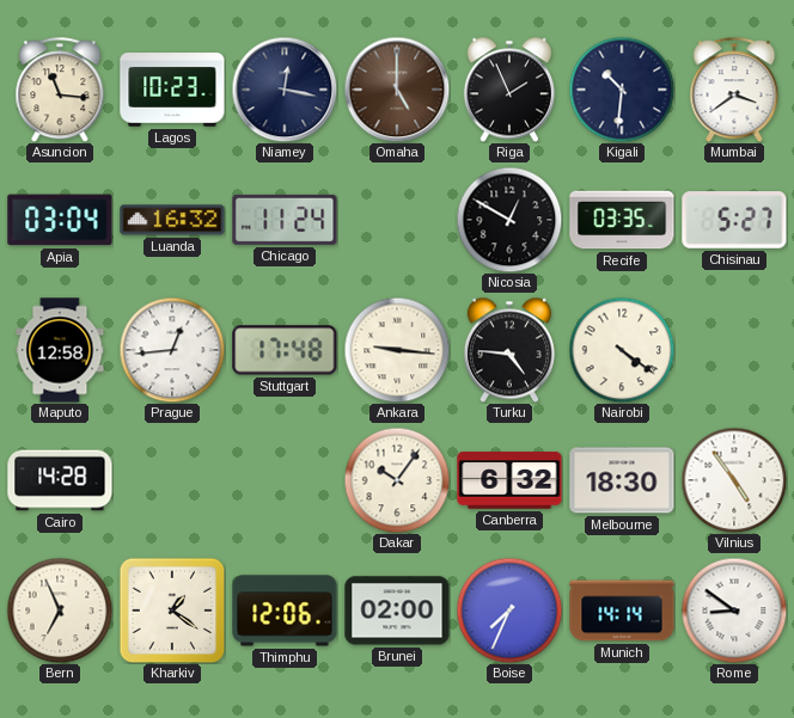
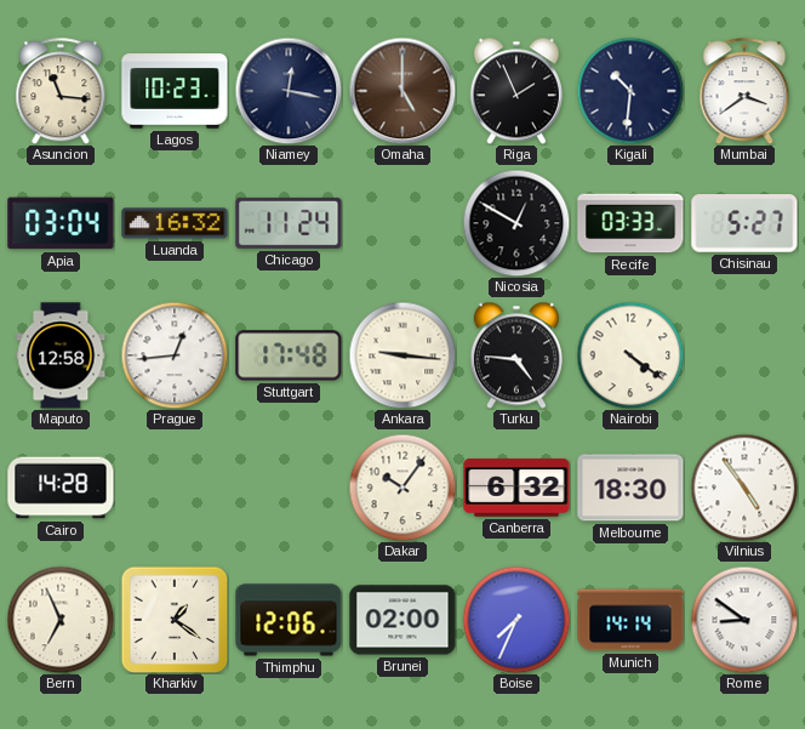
Recife: 03:35 -> 03:33
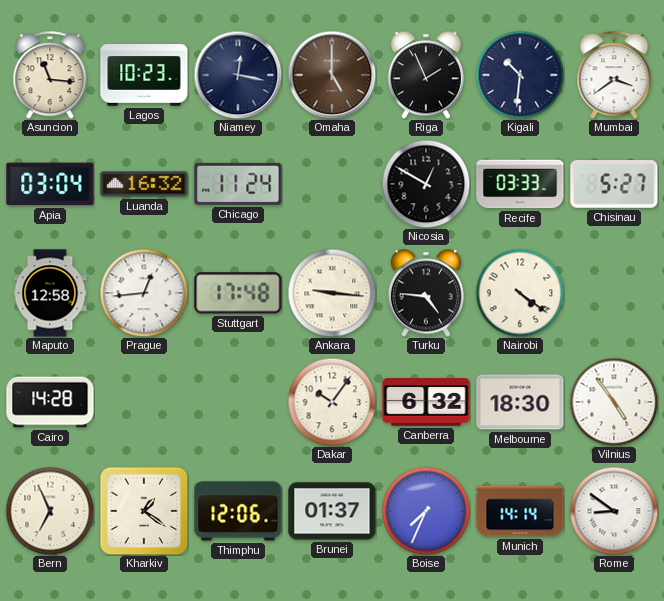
Brunei: 02:00 -> 01:37
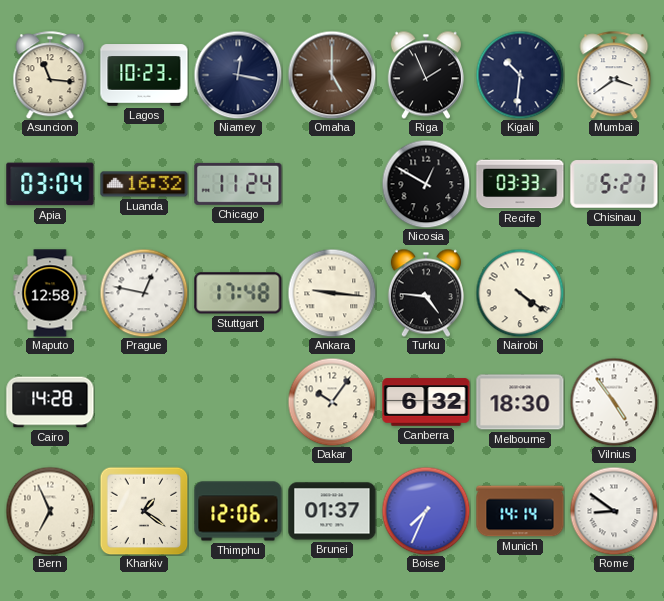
Prague: 12:44 -> 12:47
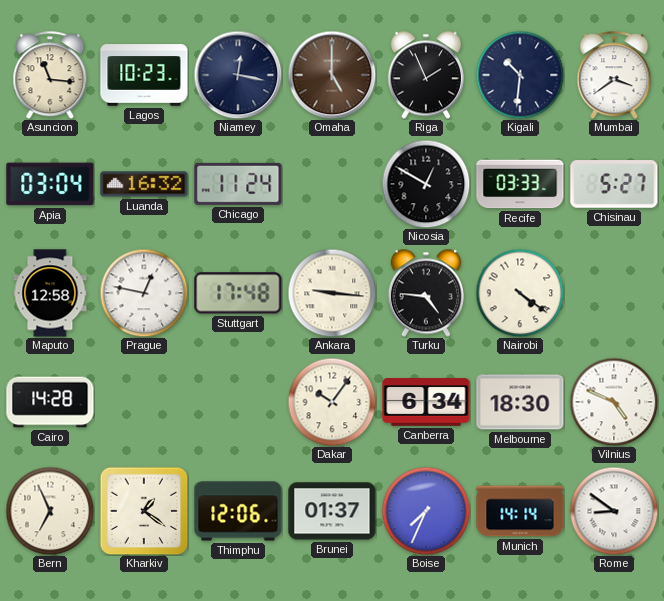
Canberra: 6:32 -> 6:34
Vilnius: 4:54 -> 4:49
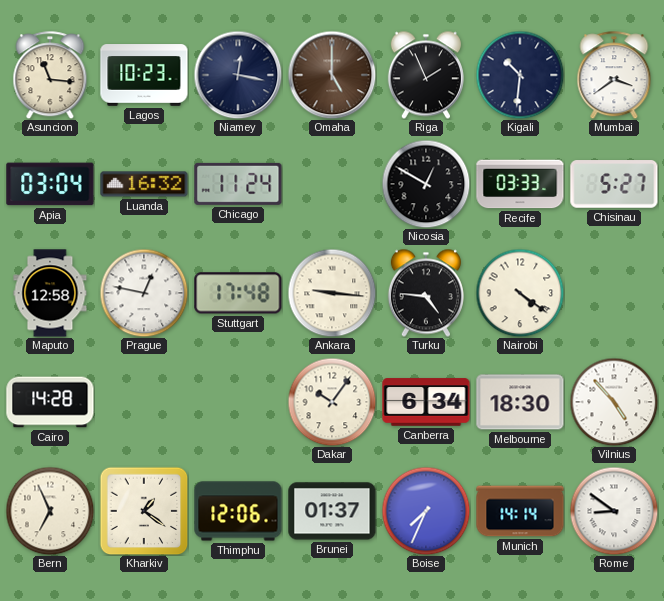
Vilnius: 4:49 -> 4:53
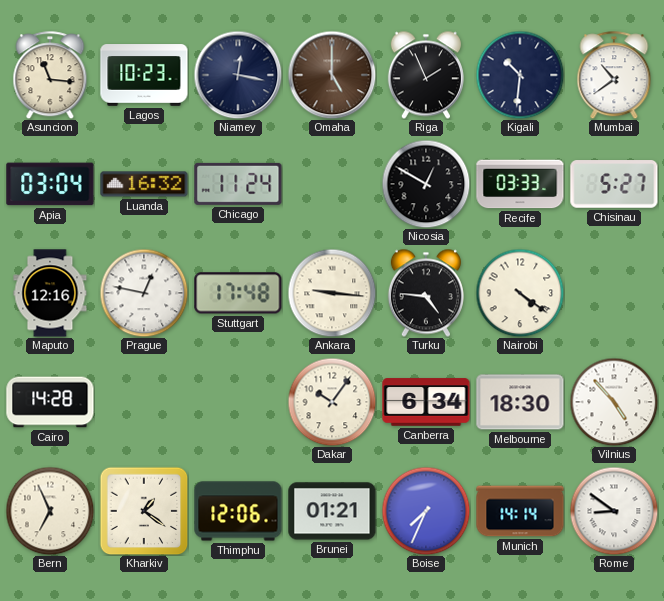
Mumbai: 3:39 -> 10:39
Maputo: 12:58 -> 12:16
Brunei: 01:37 -> 01:21
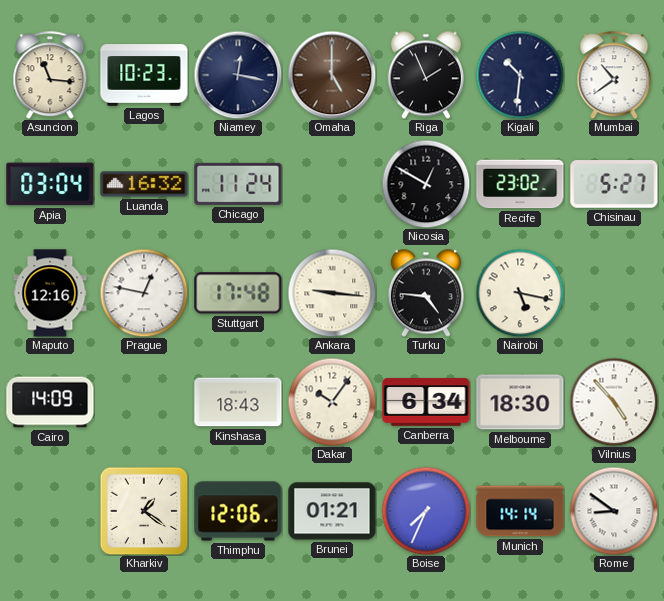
Recife: 03:33 -> 23:02
Nairobi: 4:21 -> 5:17
Cairo: 14:28 -> 14:09
Kinshasa: none -> 18:43
Bern: 6:56 -> none
